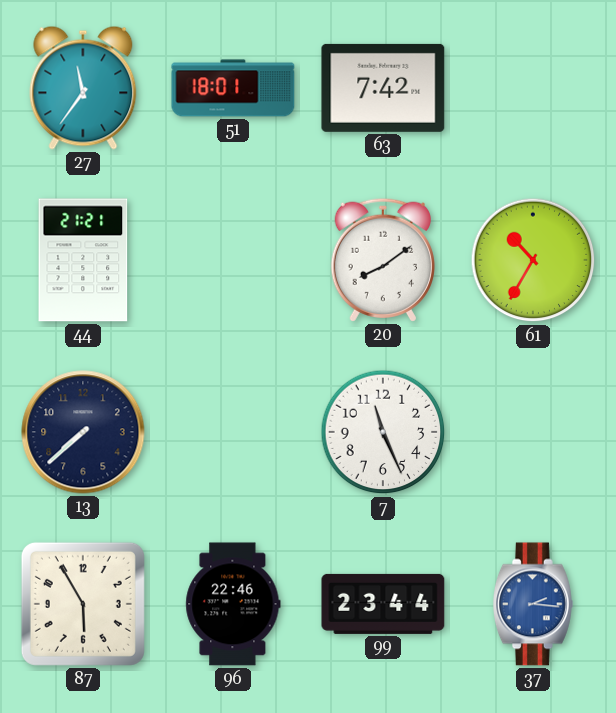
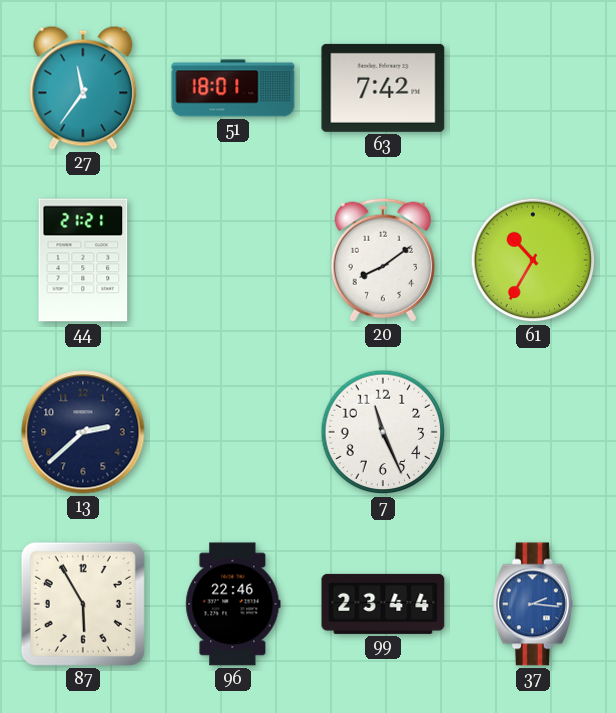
13: 7:38 -> 2:38
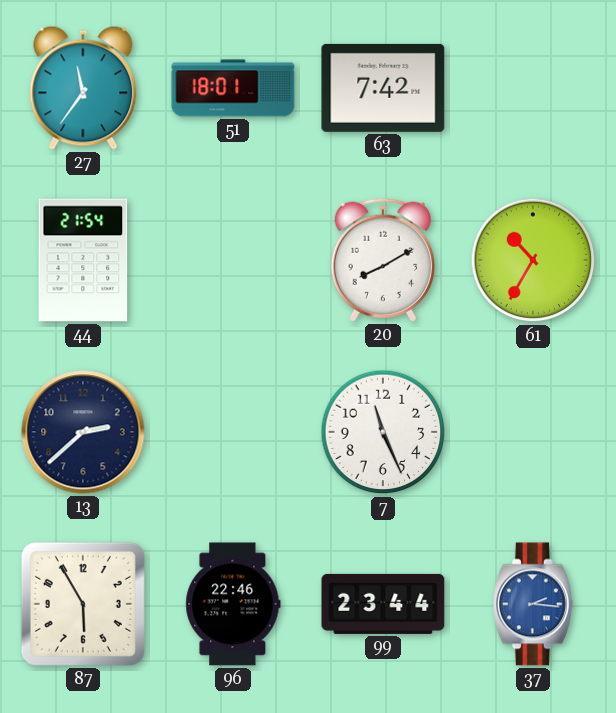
44: 21:21 -> 21:54
20: 8:09 -> 8:10
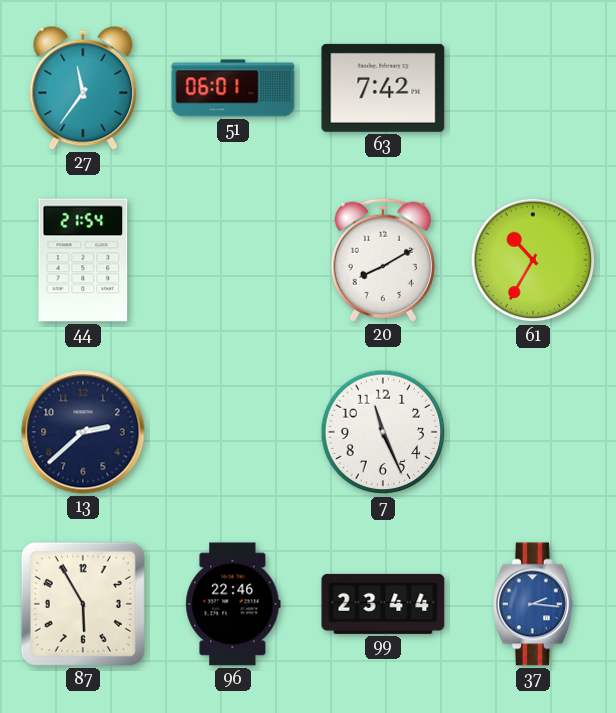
51: 18:01 -> 06:01
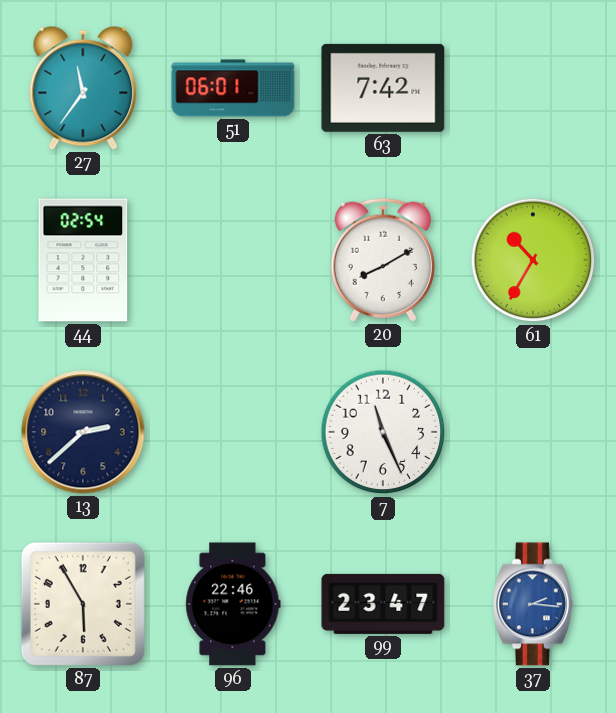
44: 21:54 -> 02:54
99: 23:44 -> 23:47
